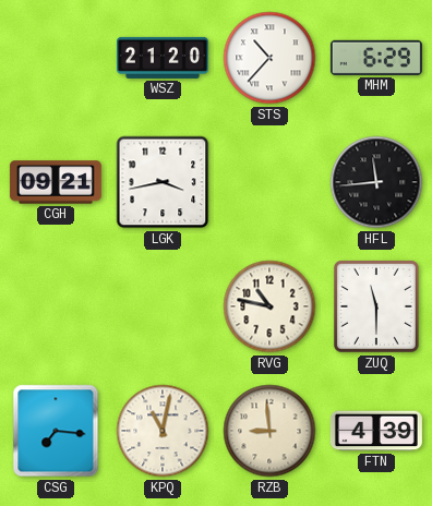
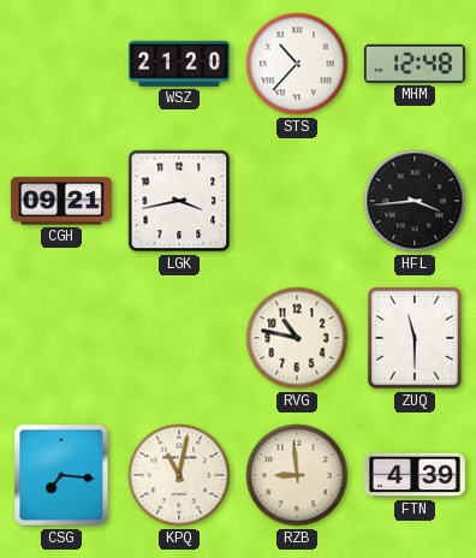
MHM: 6:29 -> 12:48
HFL: 11:44 -> 3:44
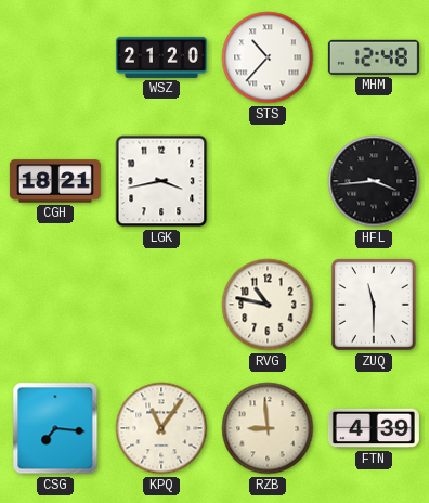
CGH: 09:21 -> 18:21
KPQ: 11:02 -> 11:06
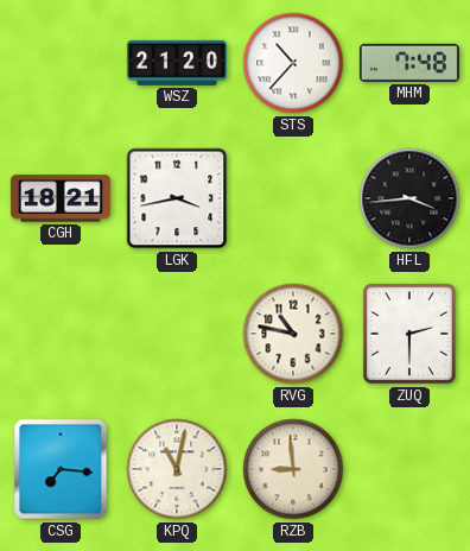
MHM: 12:48 -> 7:48
ZUQ: 11:30 -> 2:30
KPQ: 11:06 -> 11:02
FTN: 4:39 -> none
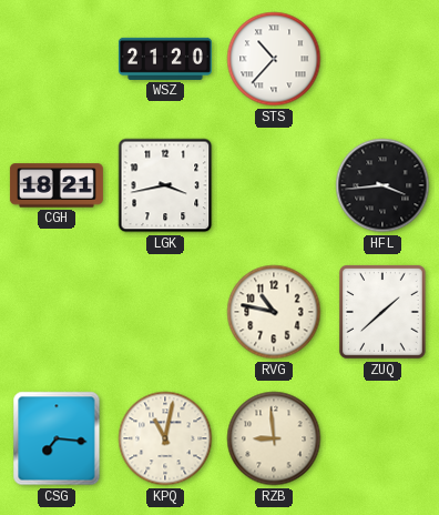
MHM: 7:48 -> none
ZUQ: 2:30 -> 1:38
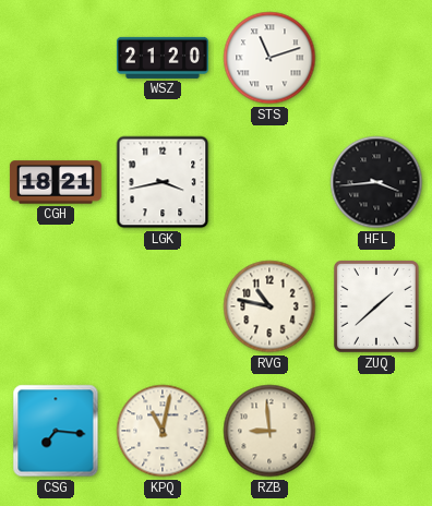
STS: 10:37 -> 11:12
